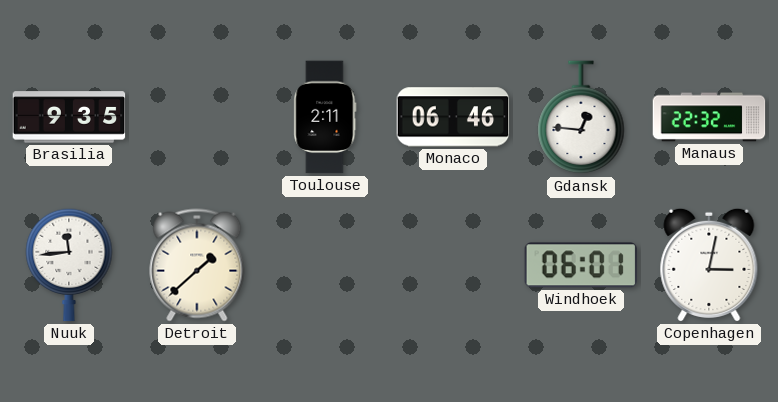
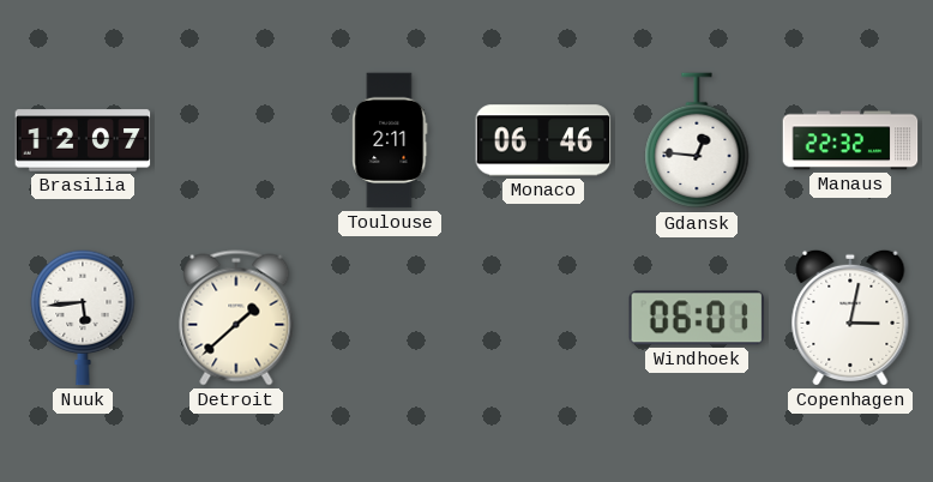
Brasilia: 9:35 -> 12:07
Nuuk: 11:44 -> 5:44
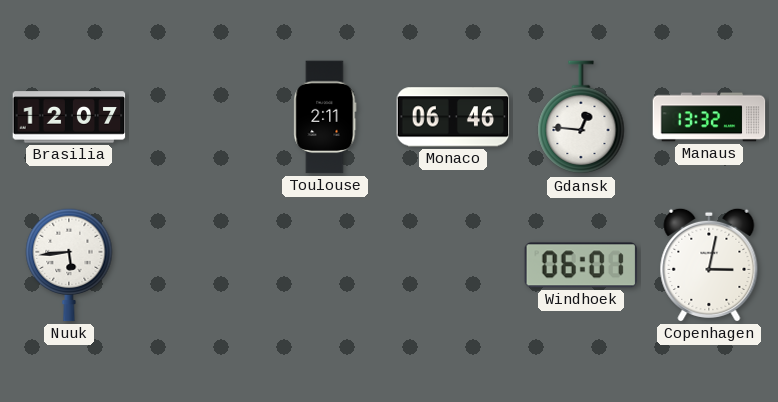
Manaus: 22:32 -> 13:32
Detroit: 1:38 -> none
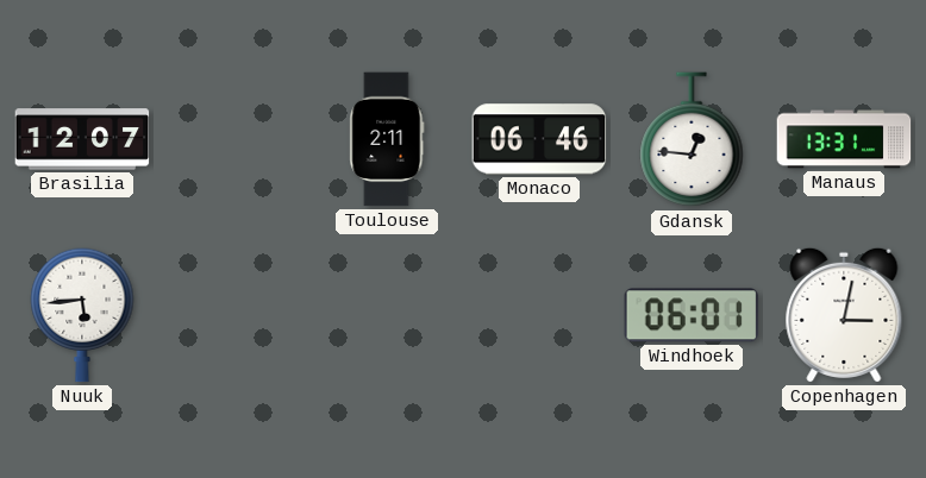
Manaus: 13:32 -> 13:31
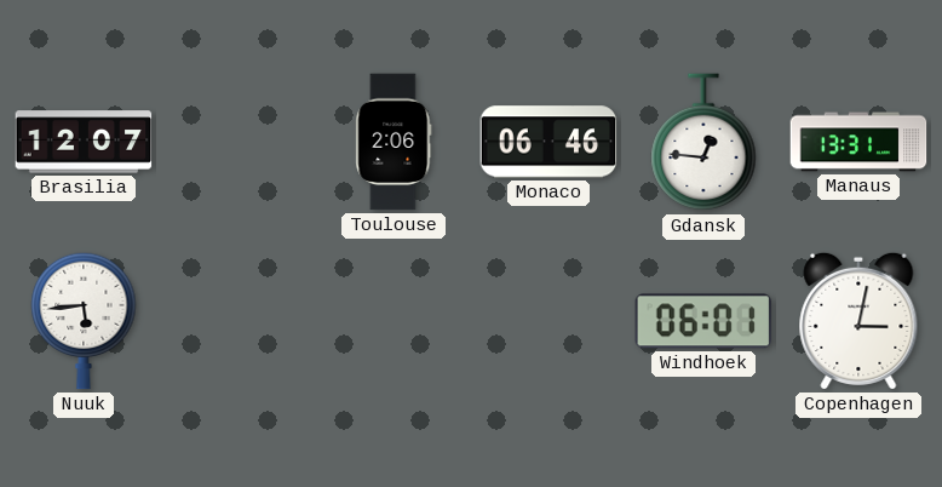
Toulouse: 2:11 -> 2:06
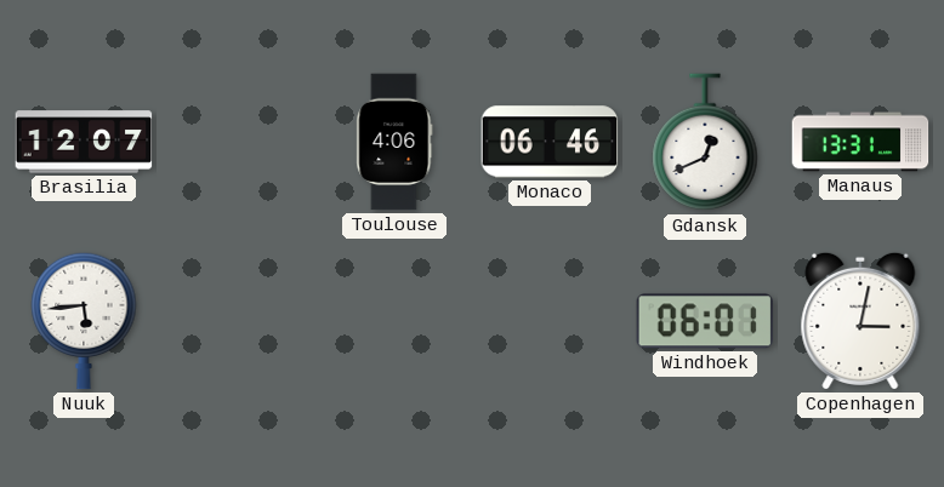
Toulouse: 2:06 -> 4:06
Gdansk: 12:46 -> 12:41
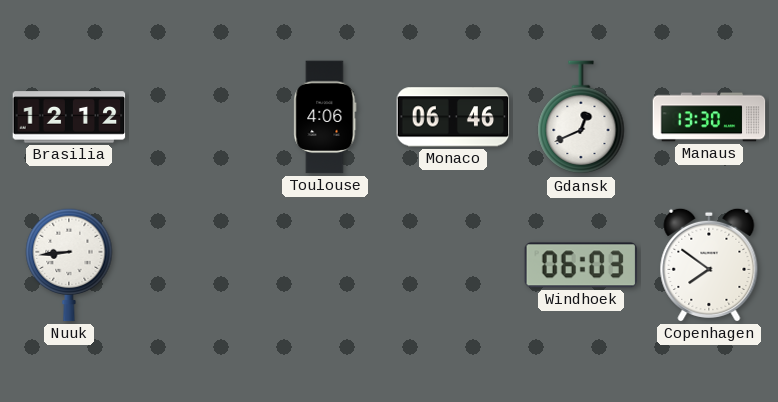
Brasilia: 12:07 -> 12:12
Manaus: 13:31 -> 13:30
Nuuk: 5:44 -> 8:44
Windhoek: 06:01 -> 06:03
Copenhagen: 3:02 -> 7:51
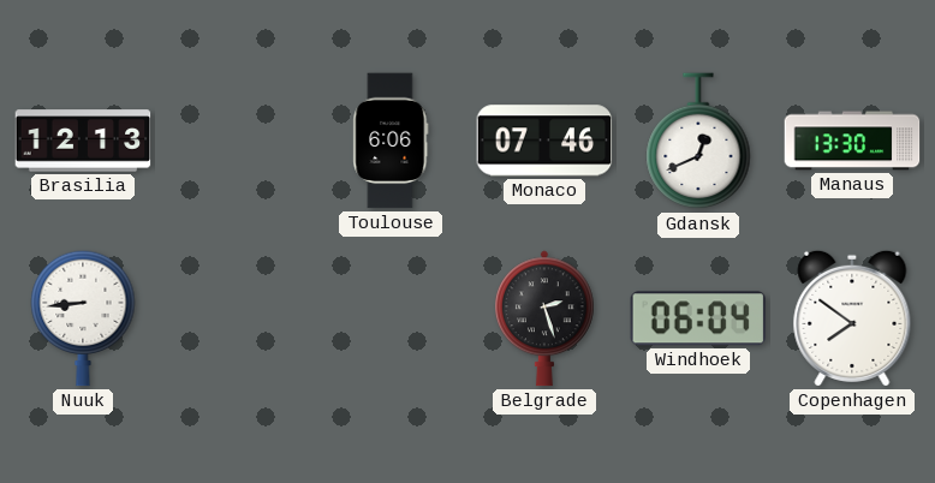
Brasilia: 12:12 -> 12:13
Toulouse: 4:06 -> 6:06
Monaco: 06:46 -> 07:46
Belgrade: none -> 2:27
Windhoek: 06:03 -> 06:04
